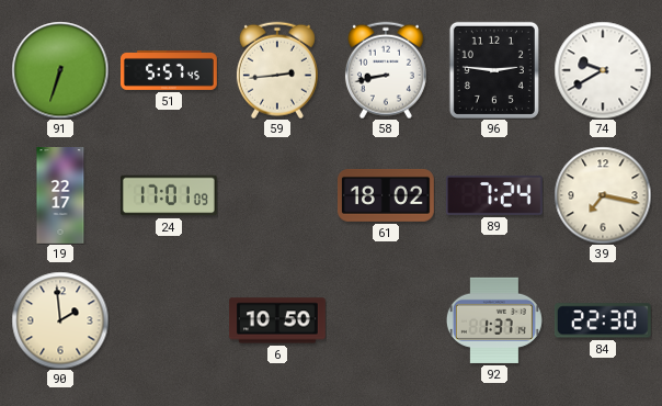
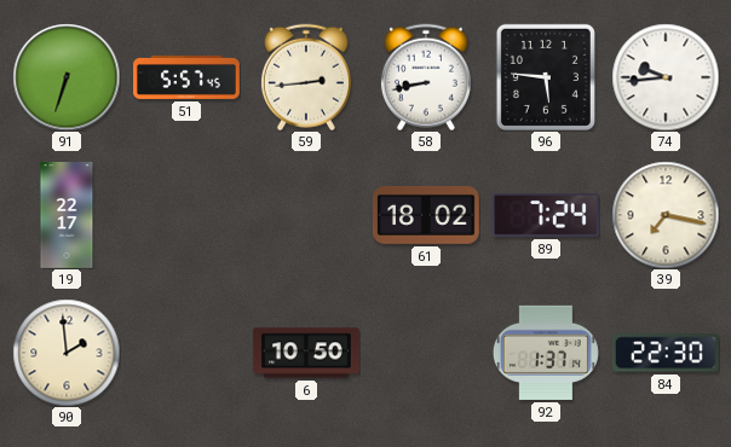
96: 2:46 -> 5:46
74: 9:40 -> 9:44
24: 17:01 -> none
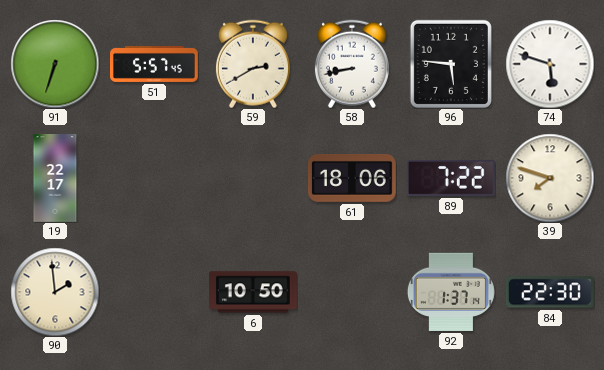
59: 2:44 -> 2:40
74: 9:44 -> 5:48
61: 18:02 -> 18:06
89: 7:24 -> 7:22
39: 7:17 -> 7:48
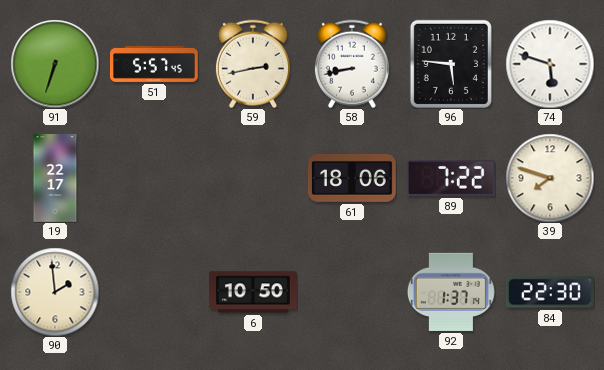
59: 2:40 -> 2:43
